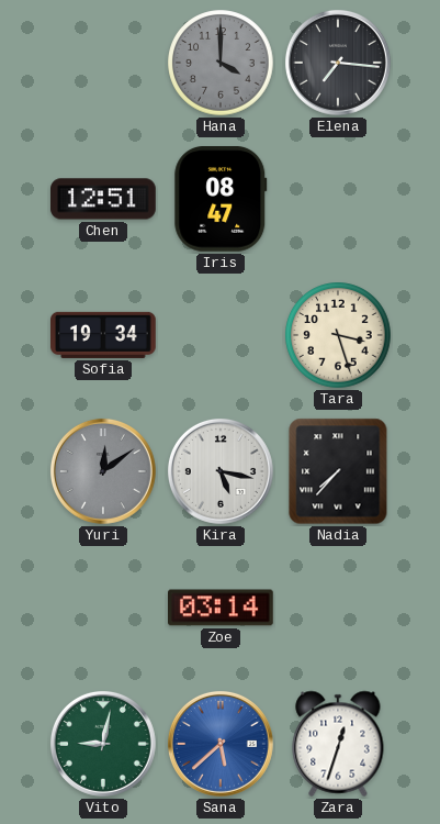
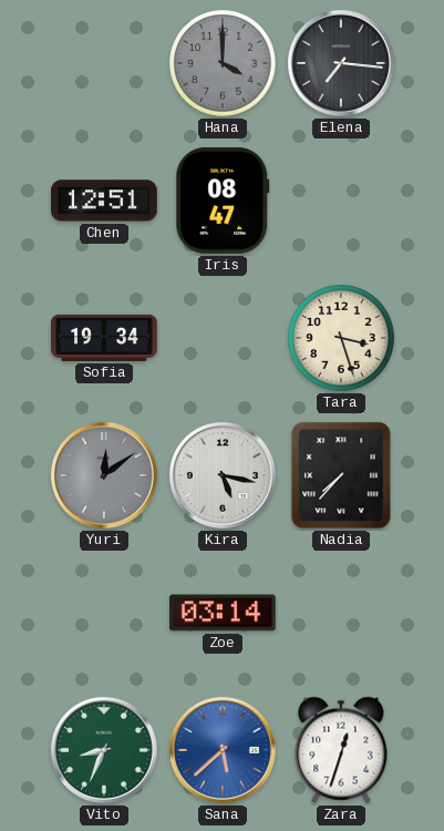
Vito: 9:02 -> 8:34
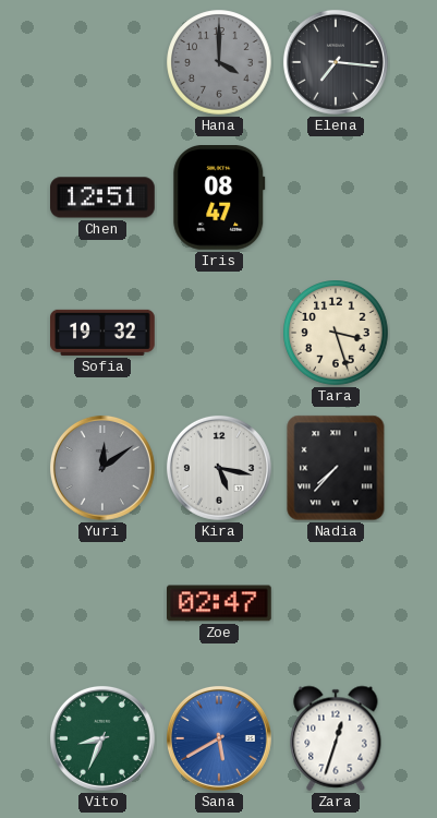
Sofia: 19:34 -> 19:32
Zoe: 03:14 -> 02:47
Sana: 5:38 -> 5:40
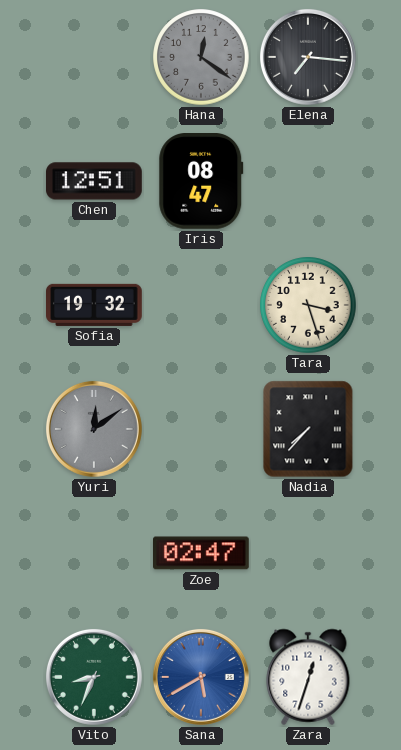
Hana: 4:00 -> 12:21
Kira: 5:17 -> none
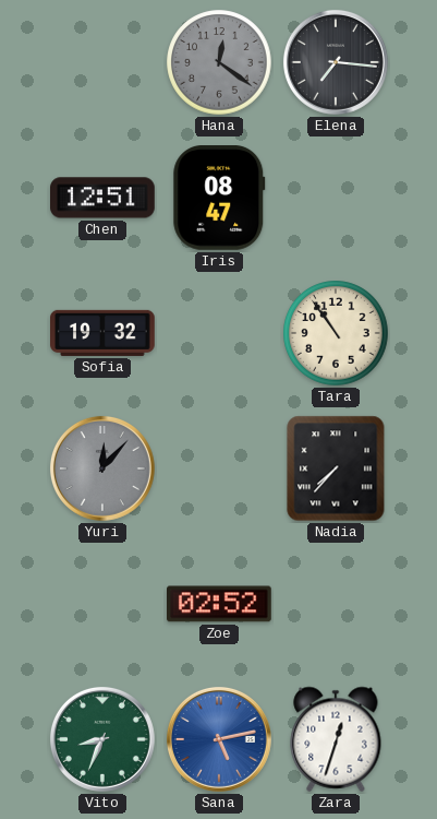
Tara: 3:27 -> 10:54
Yuri: 12:09 -> 12:07
Zoe: 02:47 -> 02:52
Sana: 5:40 -> 5:13
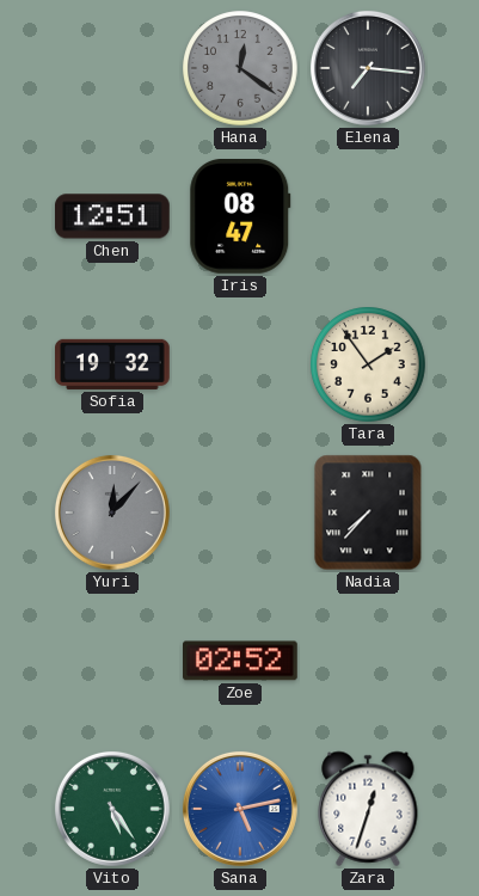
Tara: 10:54 -> 1:54
Vito: 8:34 -> 5:24
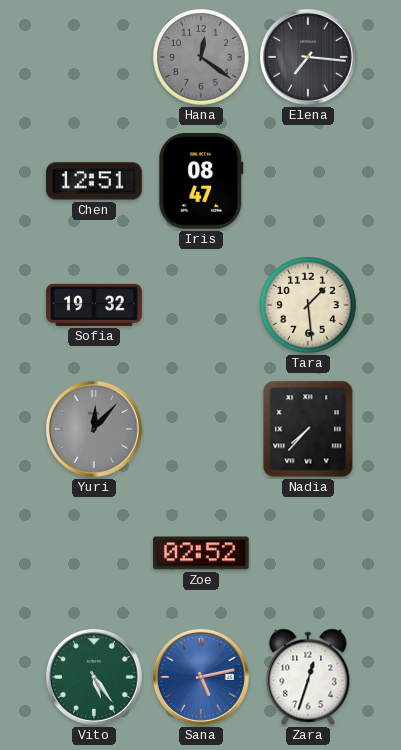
Tara: 1:54 -> 1:29
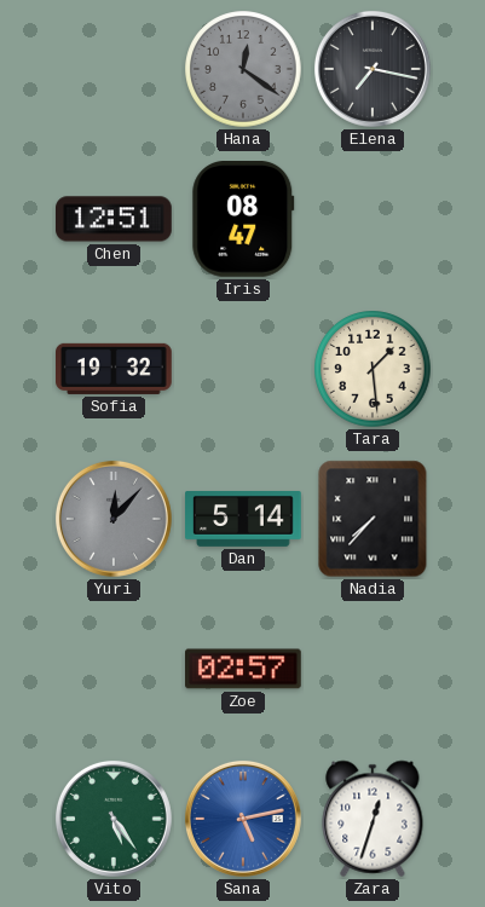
Elena: 7:16 -> 7:17
Dan: none -> 5:14
Zoe: 02:52 -> 02:57
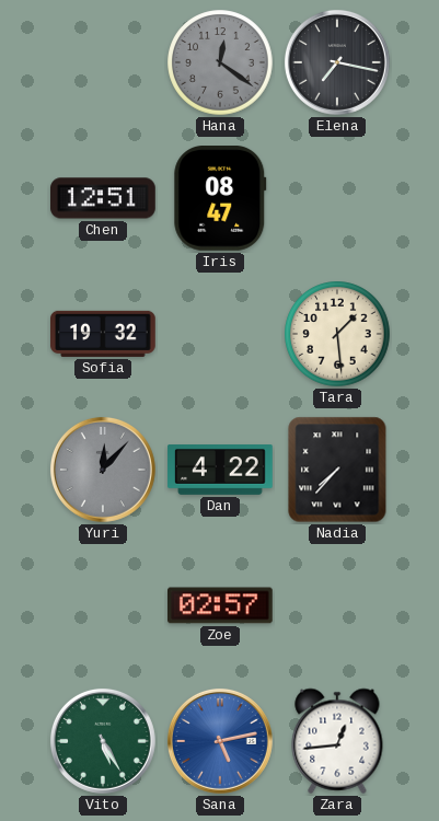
Dan: 5:14 -> 4:22
Vito: 5:24 -> 5:25
Zara: 12:33 -> 12:44
